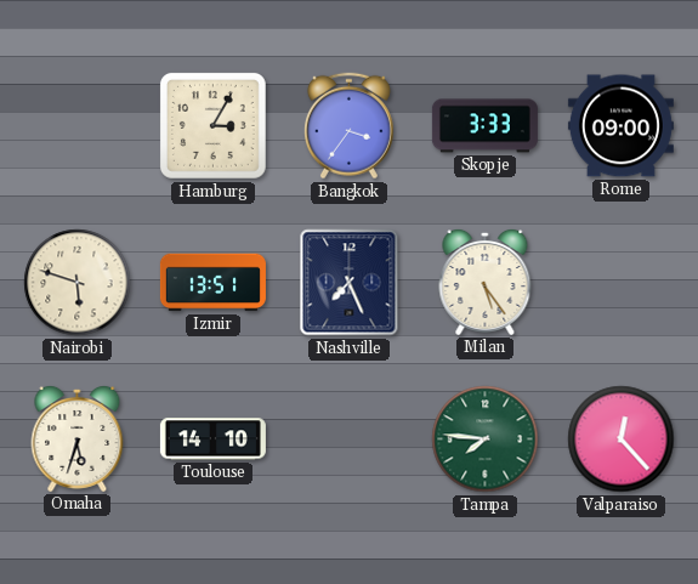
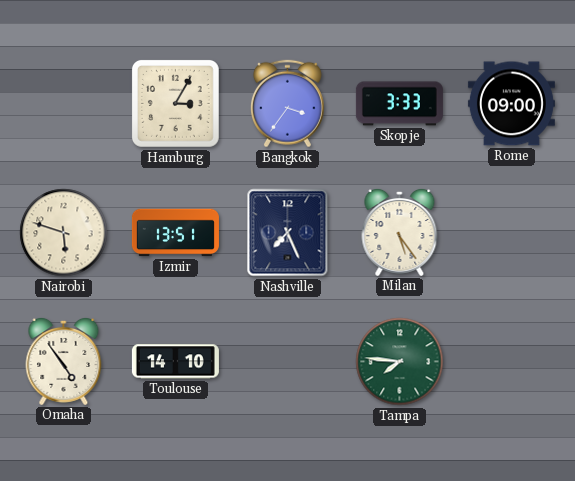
Omaha: 5:33 -> 4:54
Valparaiso: 12:23 -> none
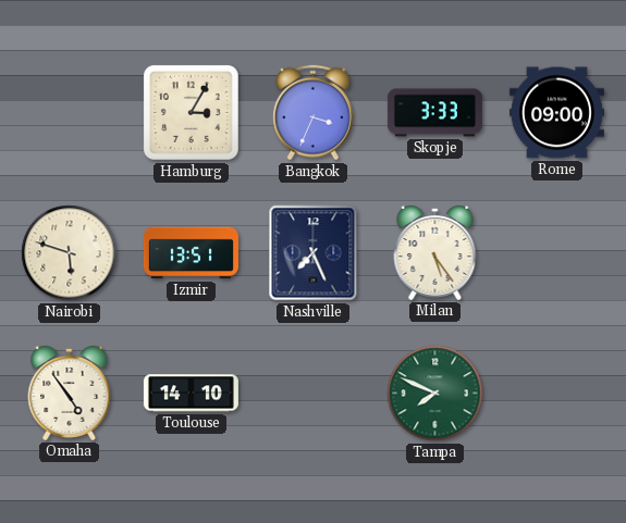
Bangkok: 3:36 -> 3:34
Tampa: 7:46 -> 7:49
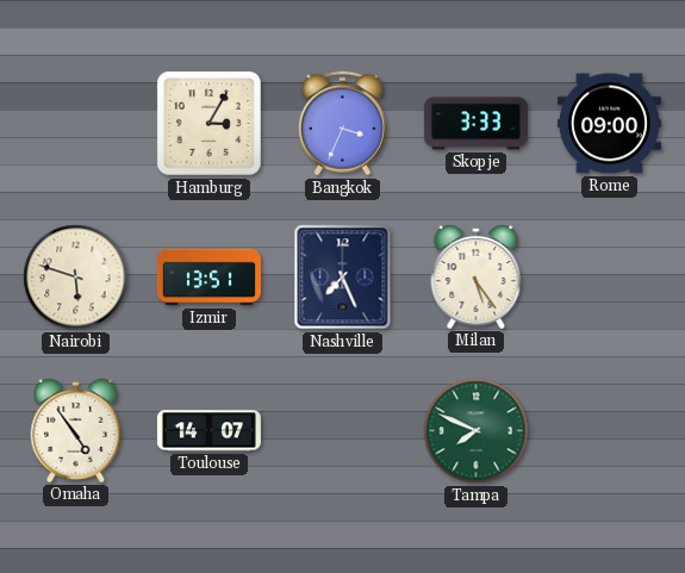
Toulouse: 14:10 -> 14:07
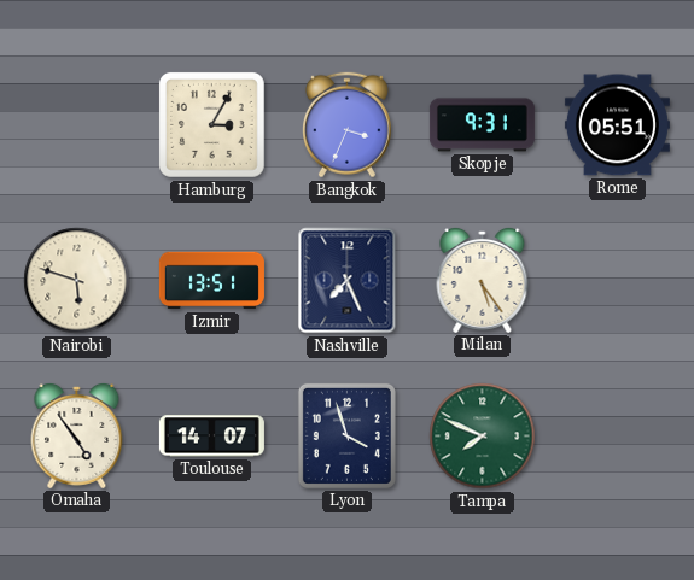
Skopje: 3:33 -> 9:31
Rome: 09:00 -> 05:51
Lyon: none -> 3:57
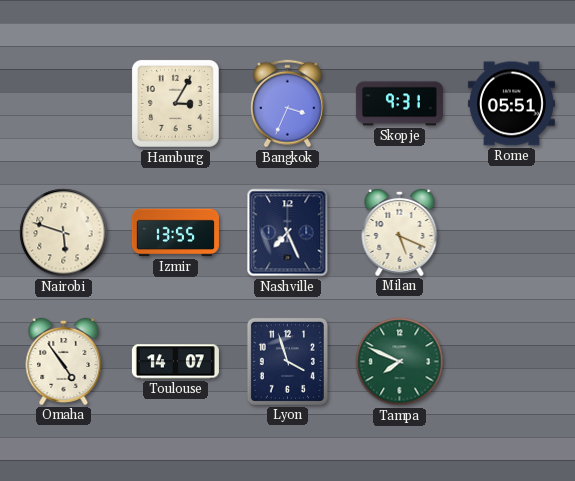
Izmir: 13:51 -> 13:55
Milan: 5:24 -> 5:19
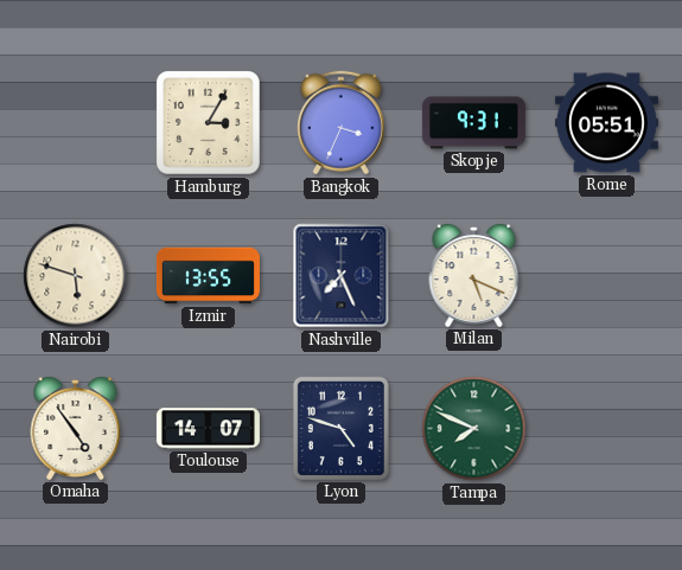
Lyon: 3:57 -> 4:48
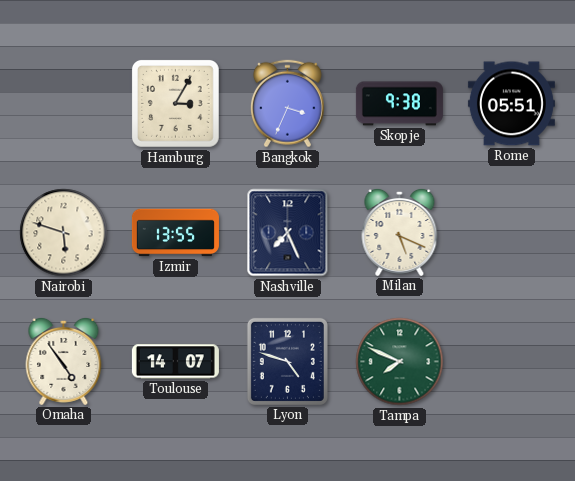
Skopje: 9:31 -> 9:38
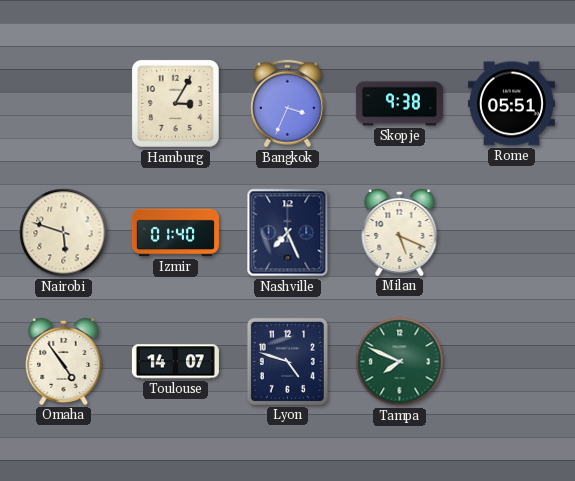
Izmir: 13:55 -> 01:40
